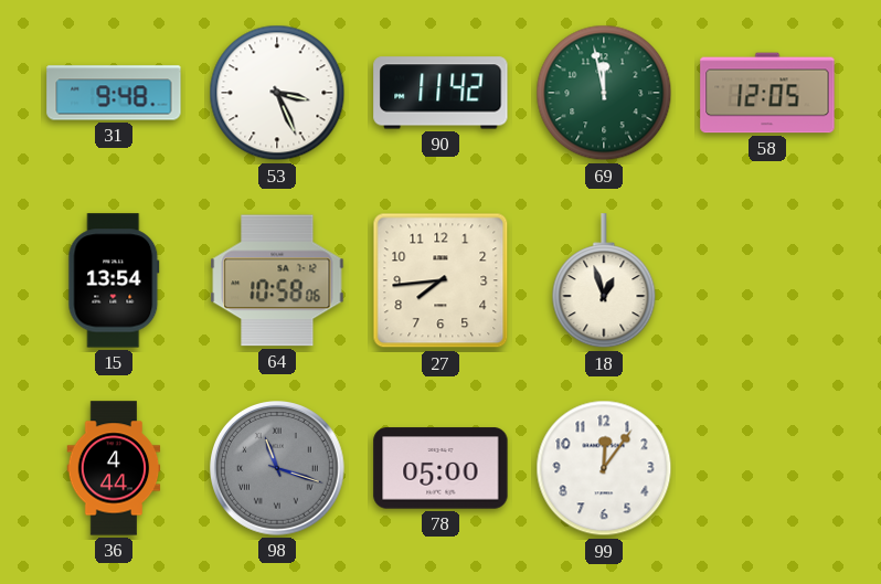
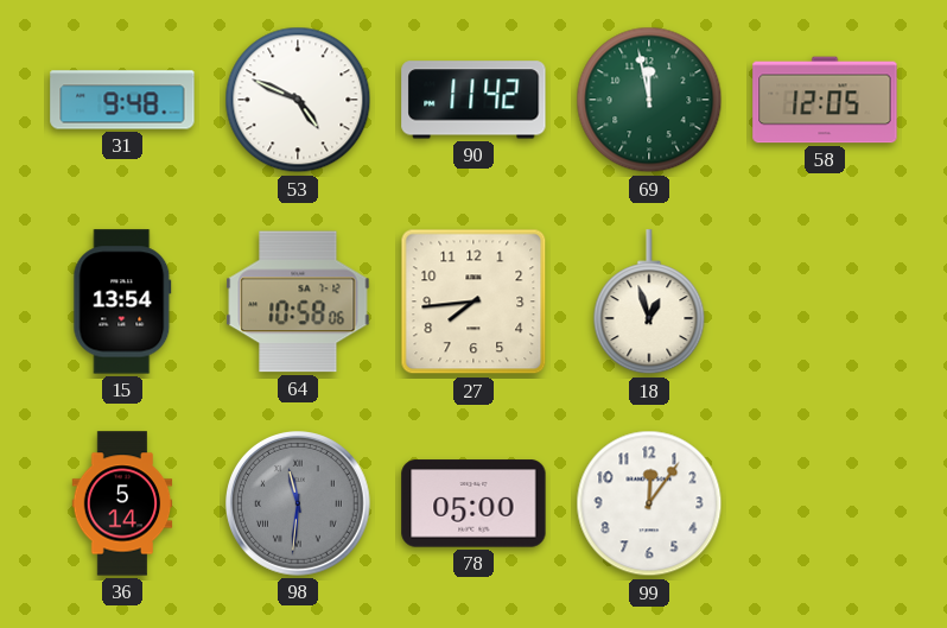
53: 3:26 -> 4:49
36: 4:44 -> 5:14
98: 11:18 -> 11:31
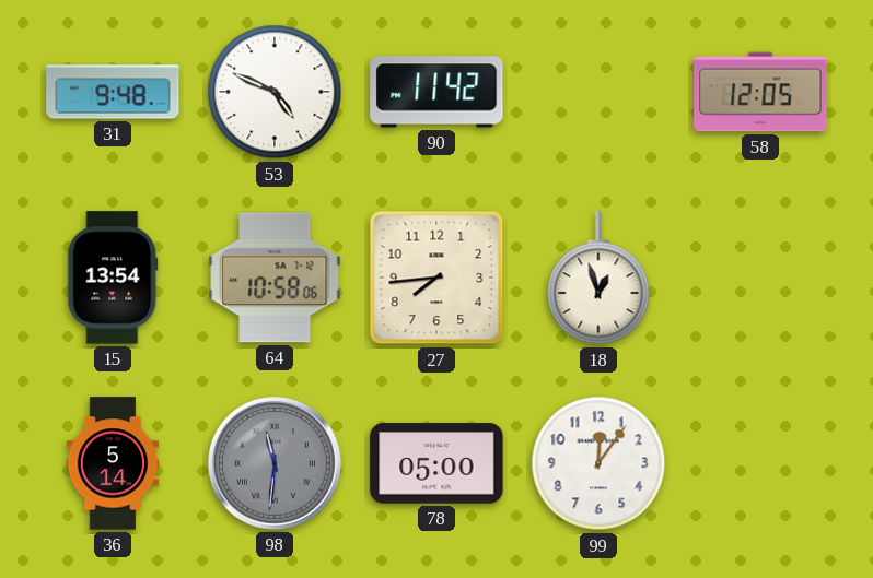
69: 11:58 -> none
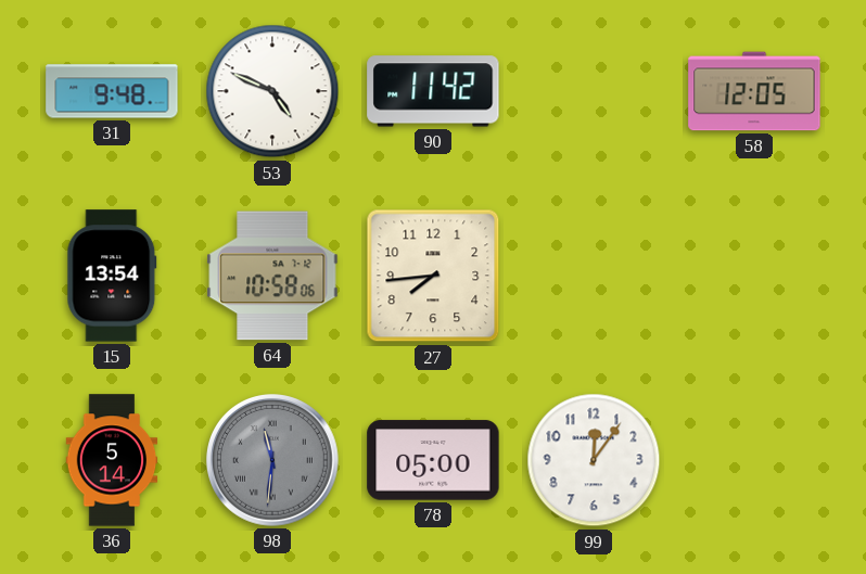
18: 12:57 -> none
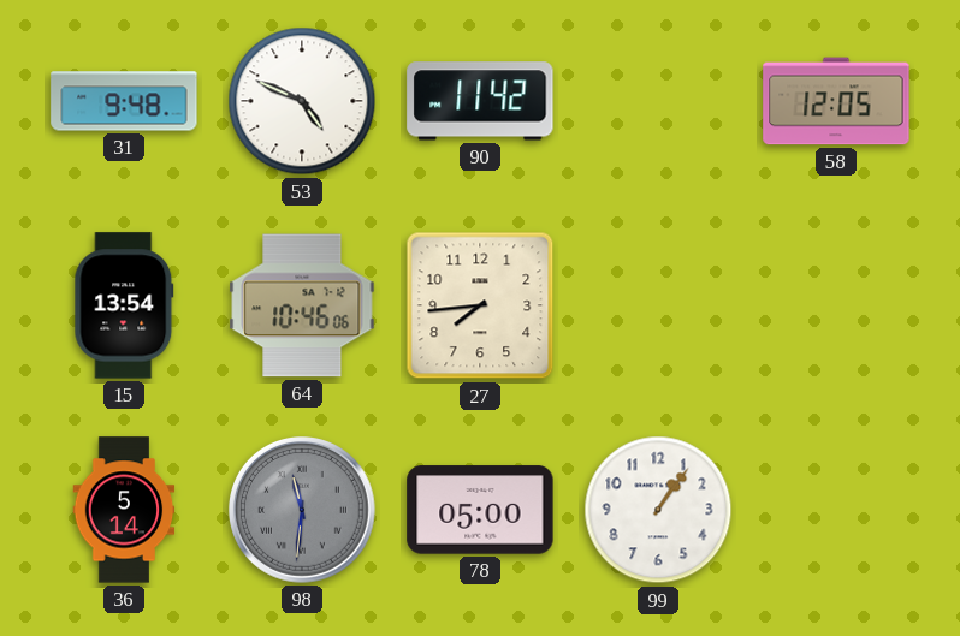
64: 10:58 -> 10:46
99: 12:06 -> 1:06
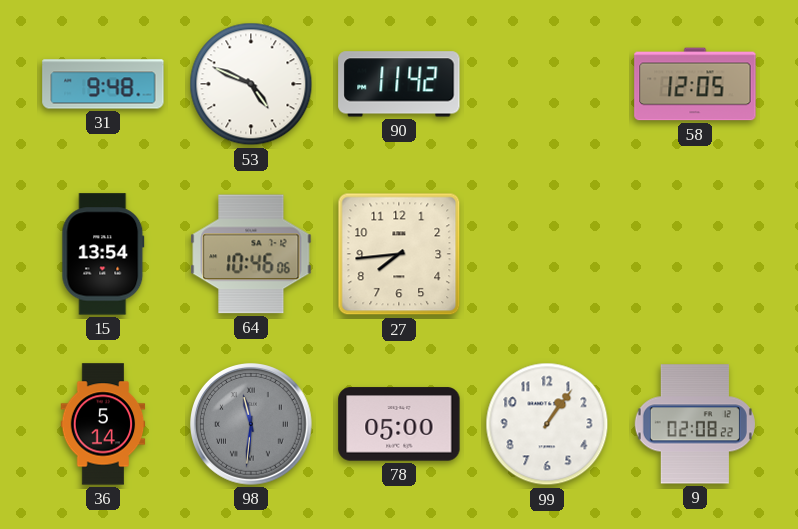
9: none -> 02:08
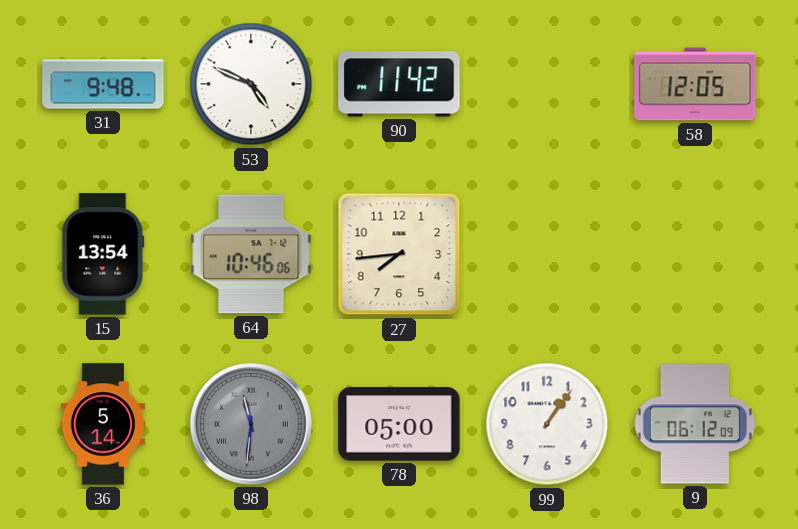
9: 02:08 -> 06:12
